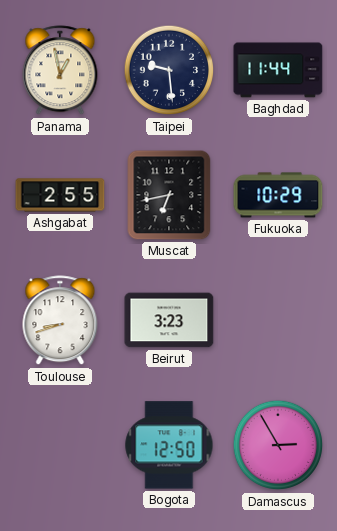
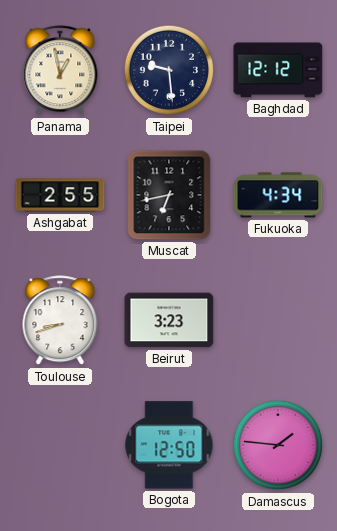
Baghdad: 11:44 -> 12:12
Fukuoka: 10:29 -> 4:34
Damascus: 2:55 -> 1:46
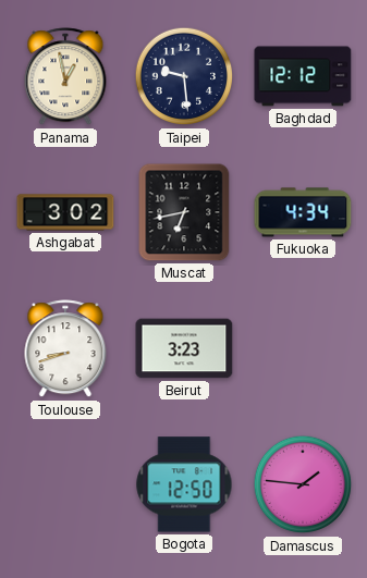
Ashgabat: 2:55 -> 3:02
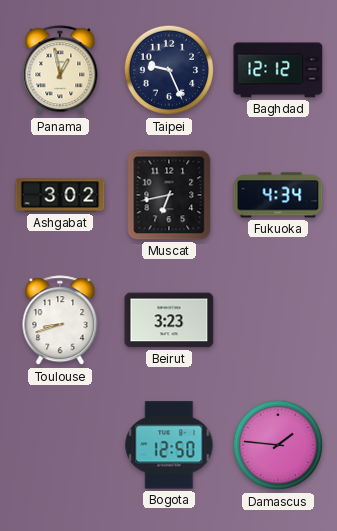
Taipei: 9:29 -> 9:26
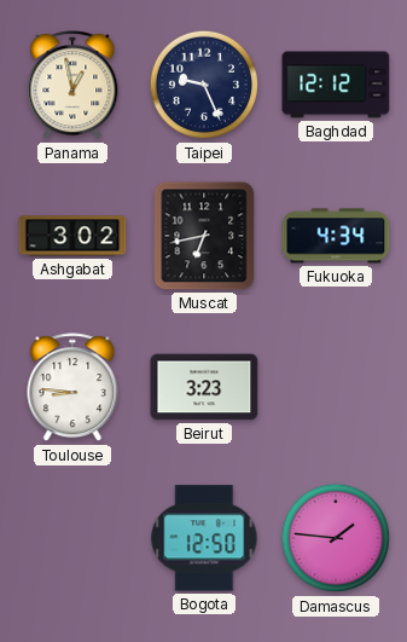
Toulouse: 8:42 -> 8:46
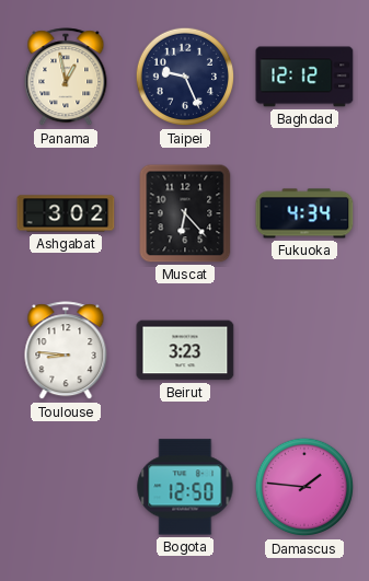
Muscat: 6:43 -> 6:23
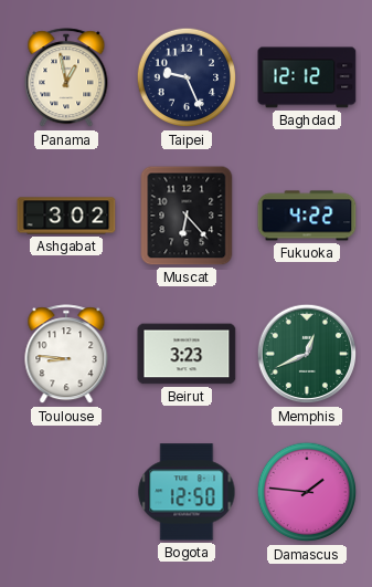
Fukuoka: 4:34 -> 4:22
Memphis: none -> 12:41
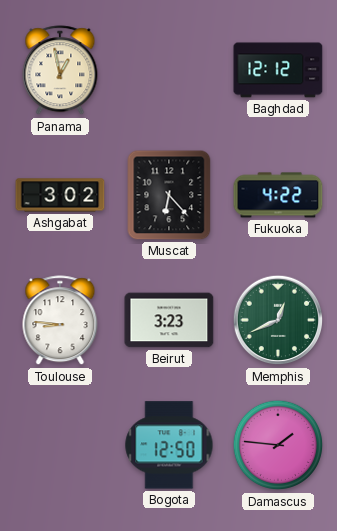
Taipei: 9:26 -> none
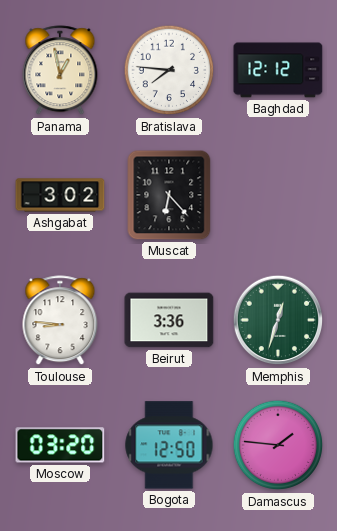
Bratislava: none -> 7:46
Fukuoka: 4:22 -> none
Beirut: 3:23 -> 3:36
Memphis: 12:41 -> 12:33
Moscow: none -> 03:20
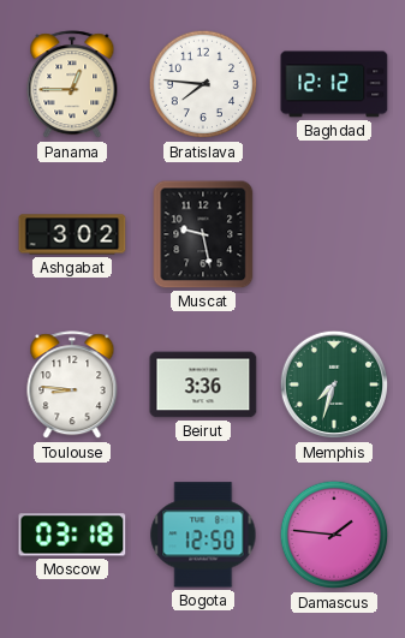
Panama: 12:58 -> 12:45
Muscat: 6:23 -> 9:28
Memphis: 12:33 -> 7:33
Moscow: 03:20 -> 03:18
